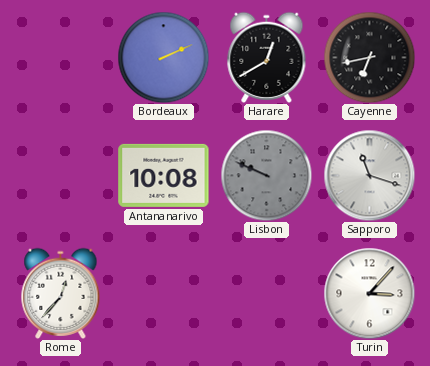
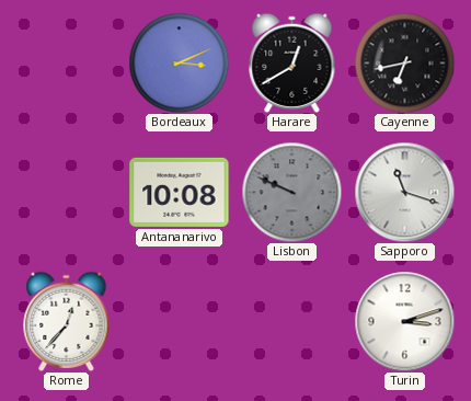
Bordeaux: 2:11 -> 3:11
Turin: 3:07 -> 3:12
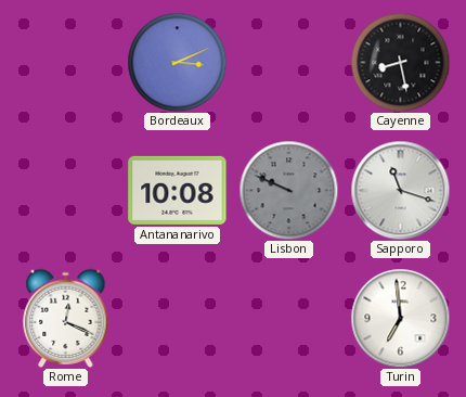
Harare: 12:40 -> none
Cayenne: 6:43 -> 8:28
Rome: 12:37 -> 12:19
Turin: 3:12 -> 6:59
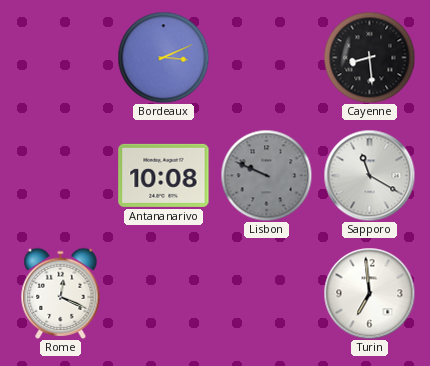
Cayenne: 8:28 -> 8:29
Sapporo: 11:18 -> 11:20
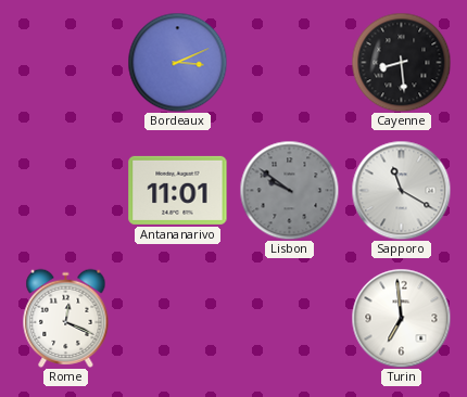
Antananarivo: 10:08 -> 11:01
Lisbon: 9:49 -> 9:51
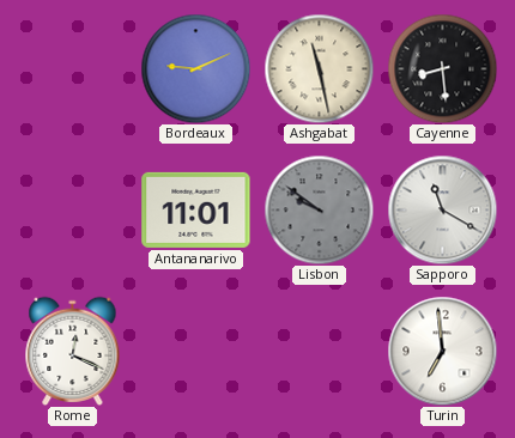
Bordeaux: 3:11 -> 9:11
Ashgabat: none -> 11:28
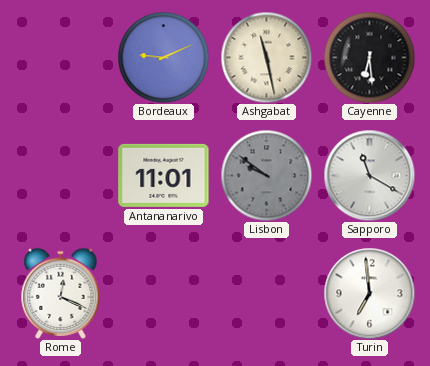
Cayenne: 8:29 -> 6:29
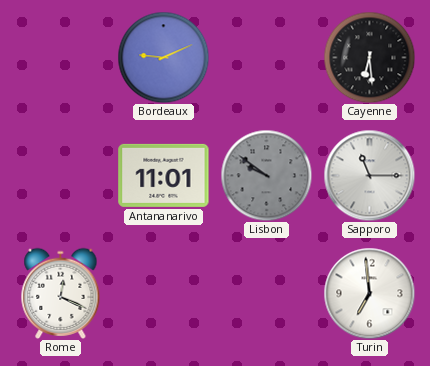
Ashgabat: 11:28 -> none
Sapporo: 11:20 -> 11:15
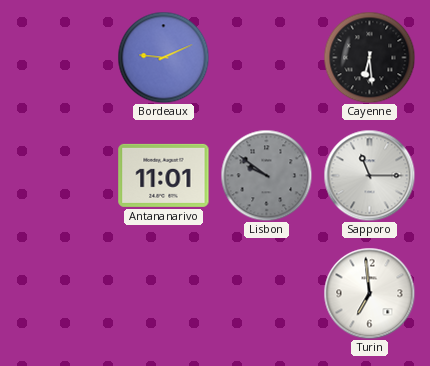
Rome: 12:19 -> none
